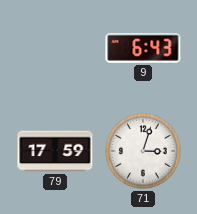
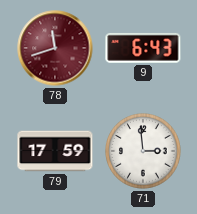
78: none -> 11:42
71: 3:03 -> 2:59
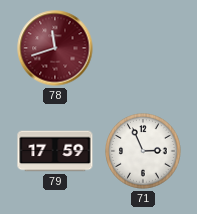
9: 6:43 -> none
71: 2:59 -> 2:56
